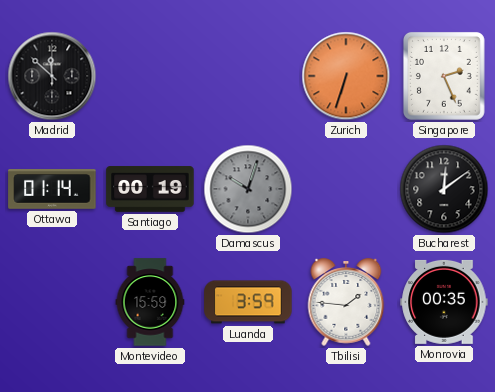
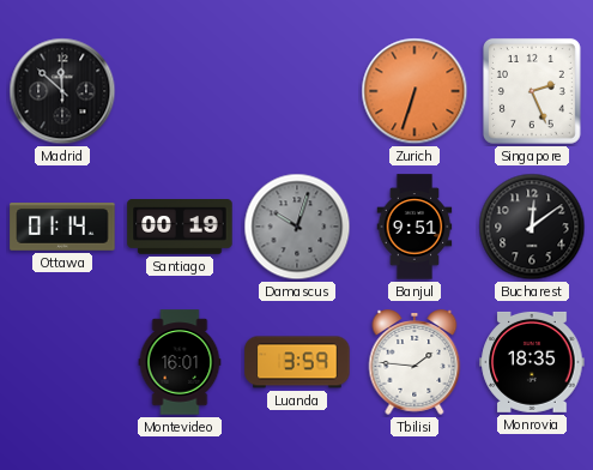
Banjul: none -> 9:51
Montevideo: 15:59 -> 16:01
Monrovia: 00:35 -> 18:35
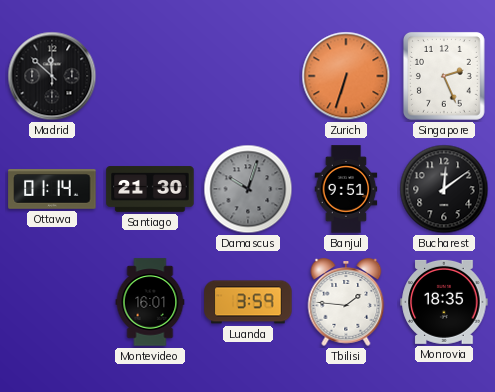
Santiago: 00:19 -> 21:30
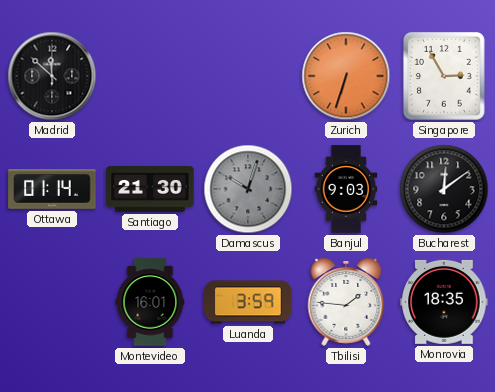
Singapore: 2:26 -> 2:55
Banjul: 9:51 -> 9:03
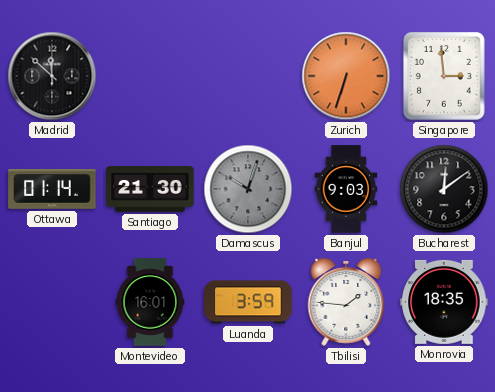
Singapore: 2:55 -> 2:59
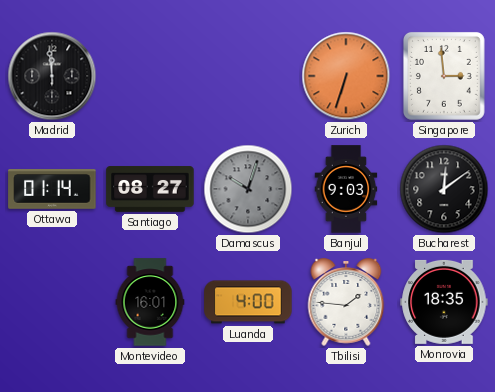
Madrid: 11:52 -> 11:59
Santiago: 21:30 -> 08:27
Luanda: 3:59 -> 4:00
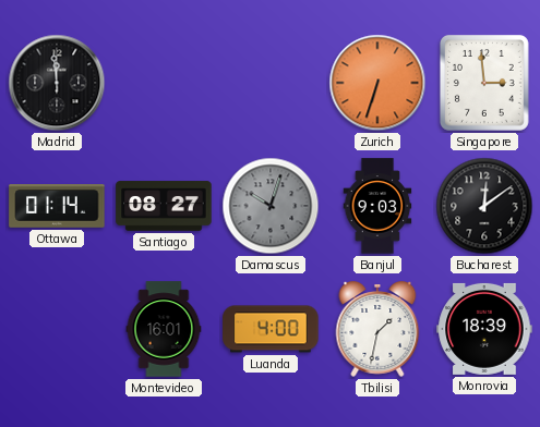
Tbilisi: 1:46 -> 1:32
Monrovia: 18:35 -> 18:39
